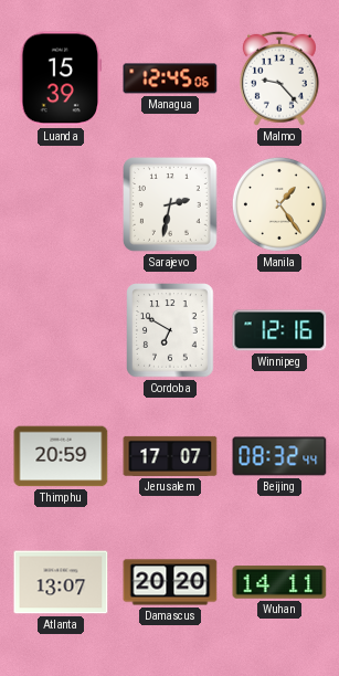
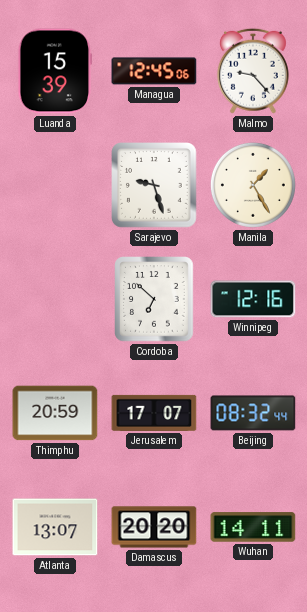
Sarajevo: 2:32 -> 9:27
Manila: 1:24 -> 1:25
Cordoba: 6:50 -> 6:52
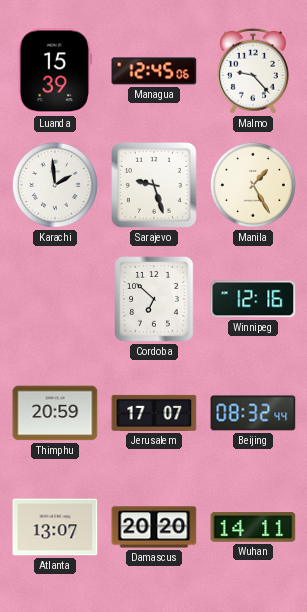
Karachi: none -> 1:59
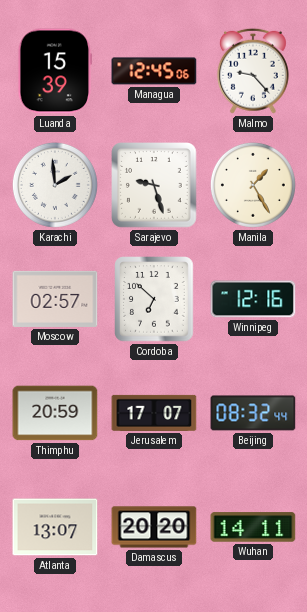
Moscow: none -> 02:57
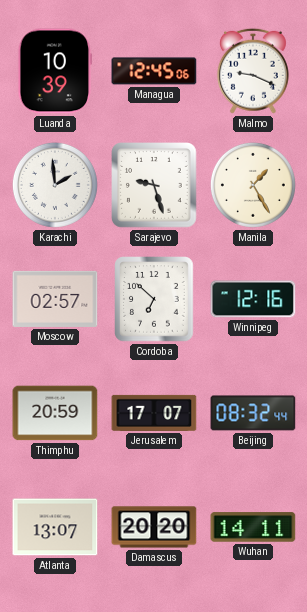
Luanda: 15:39 -> 10:39
Malmo: 9:23 -> 9:19
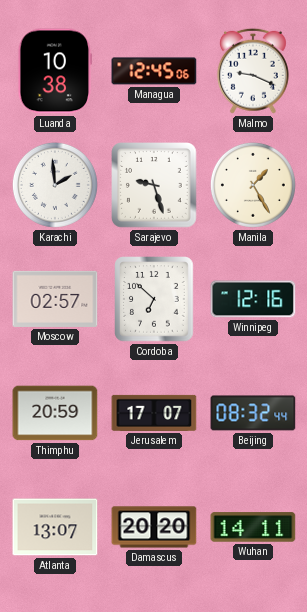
Luanda: 10:39 -> 10:38
